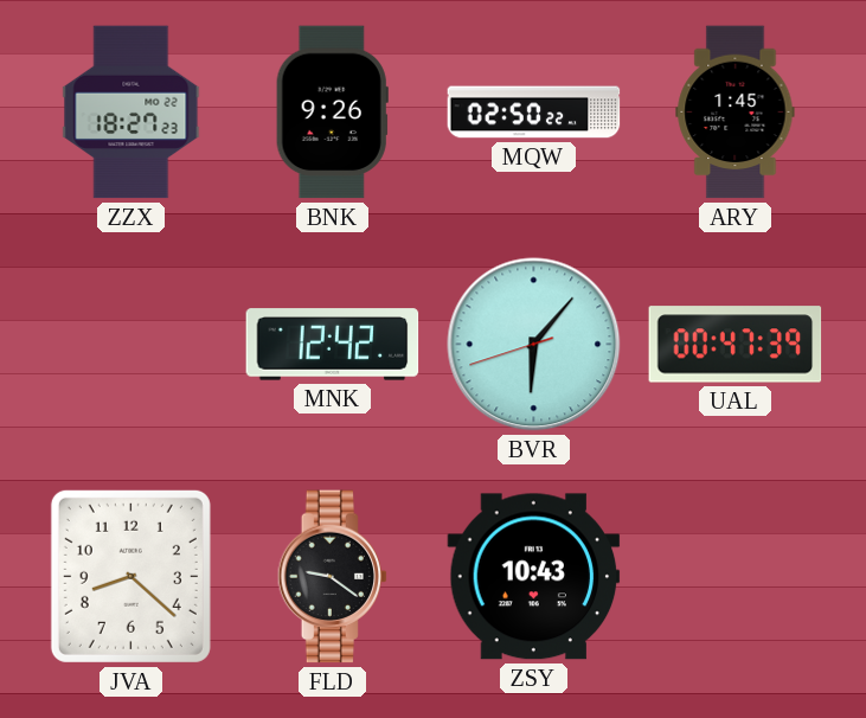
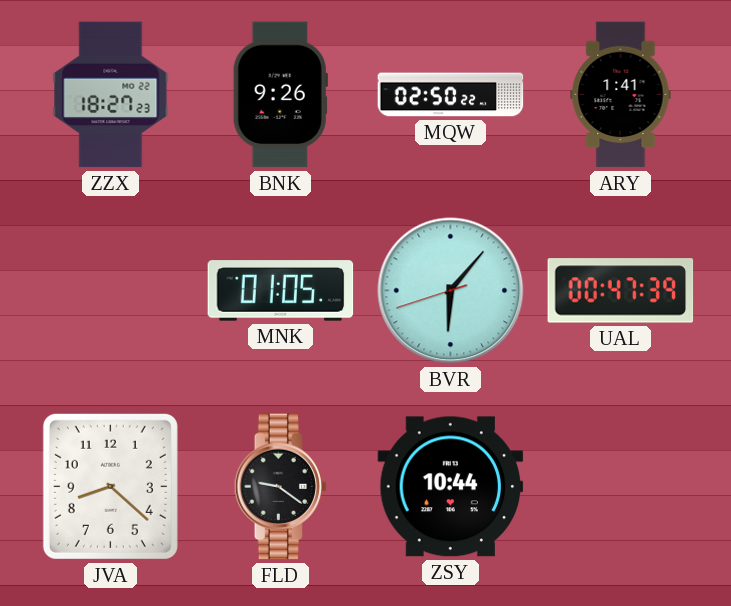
ARY: 1:45 -> 1:41
MNK: 12:42 -> 01:05
ZSY: 10:43 -> 10:44
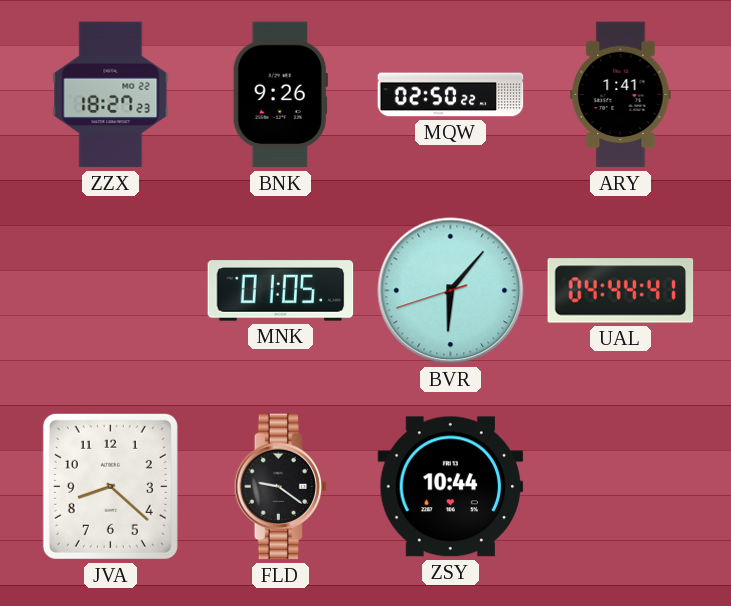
UAL: 00:47 -> 04:44
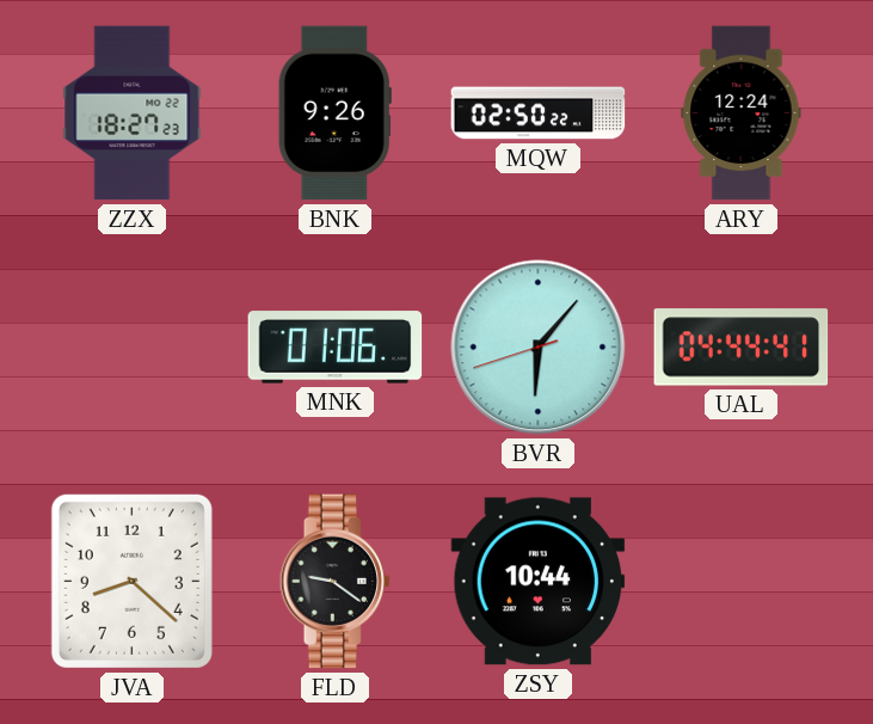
ARY: 1:41 -> 12:24
MNK: 01:05 -> 01:06
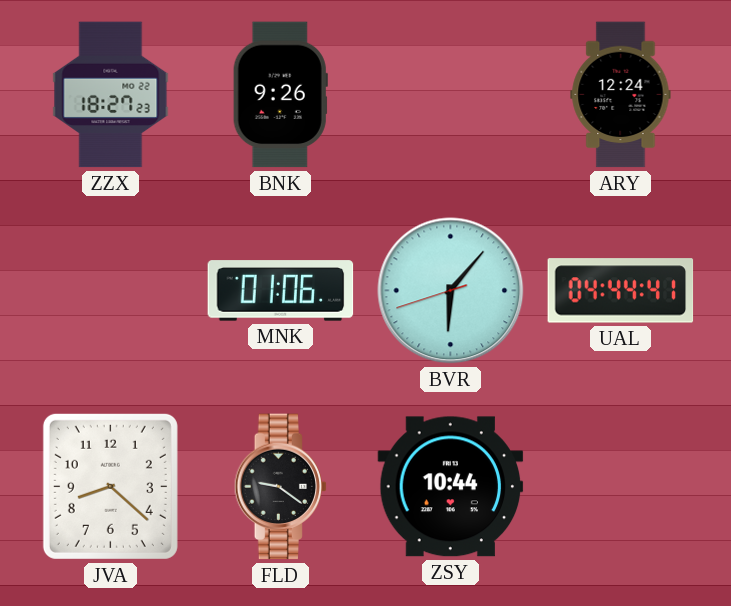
MQW: 02:50 -> none
